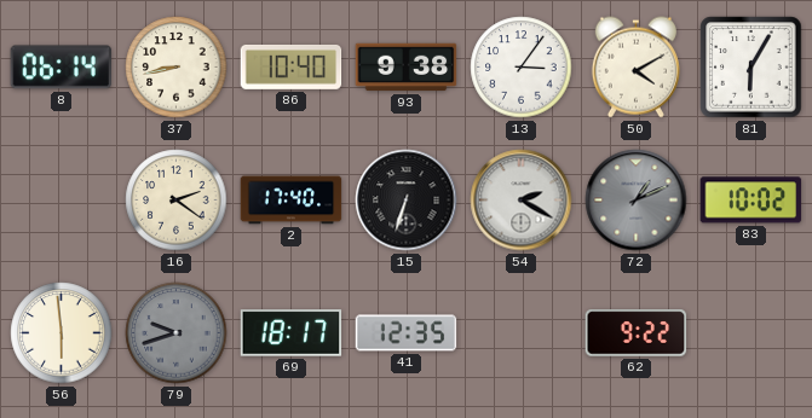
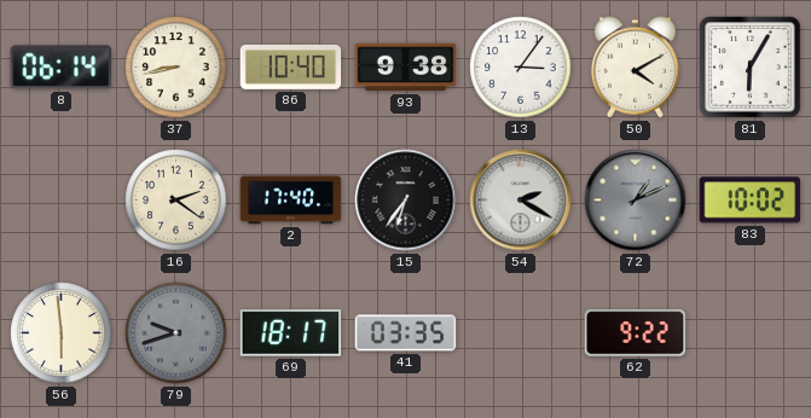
15: 6:33 -> 6:36
41: 12:35 -> 03:35
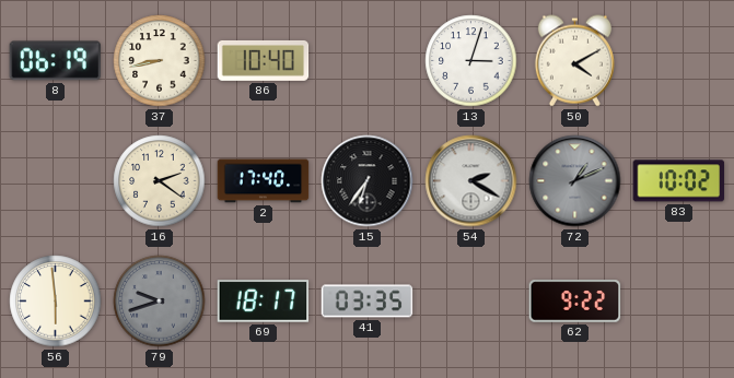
8: 06:14 -> 06:19
93: 9:38 -> none
13: 3:06 -> 3:03
81: 6:05 -> none
